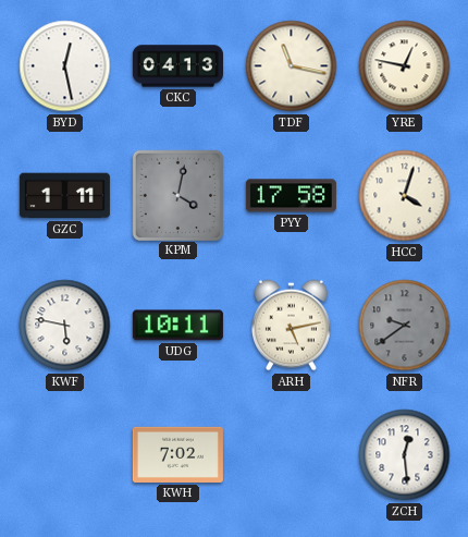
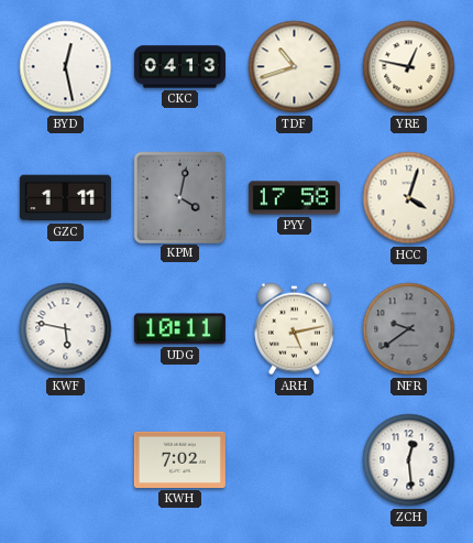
TDF: 11:17 -> 10:42
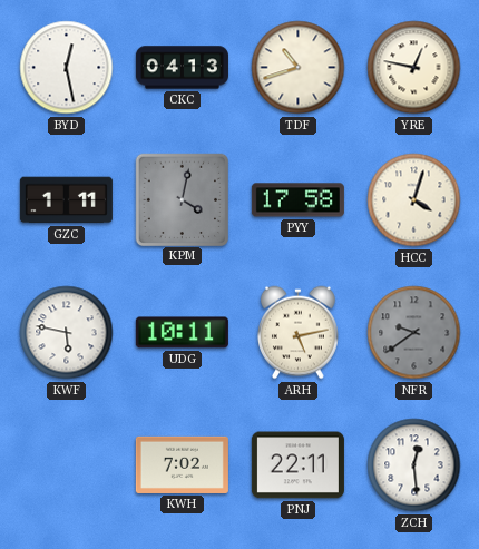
PNJ: none -> 22:11
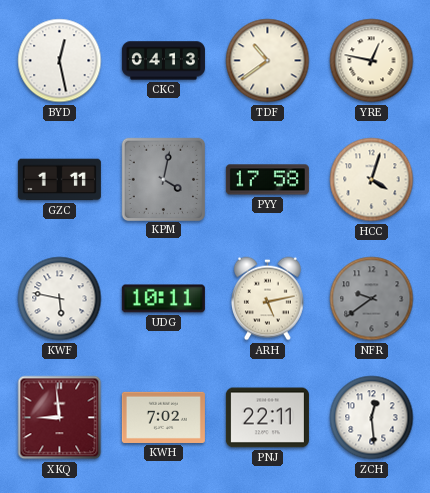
TDF: 10:42 -> 10:39
XKQ: none -> 8:59
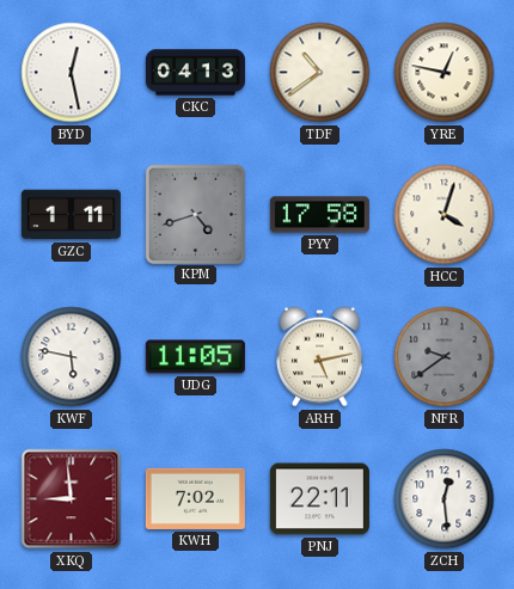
KPM: 4:02 -> 4:42
UDG: 10:11 -> 11:05
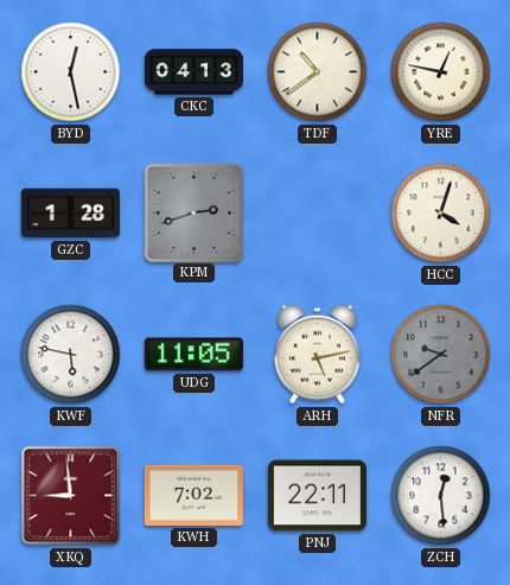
GZC: 1:11 -> 1:28
KPM: 4:42 -> 2:42
PYY: 17:58 -> none
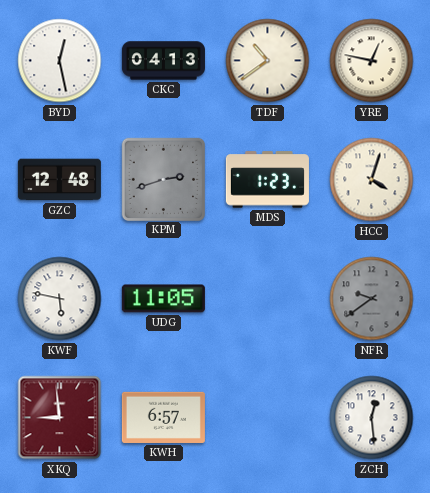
GZC: 1:28 -> 12:48
MDS: none -> 1:23
ARH: 5:13 -> none
KWH: 7:02 -> 6:57
PNJ: 22:11 -> none
